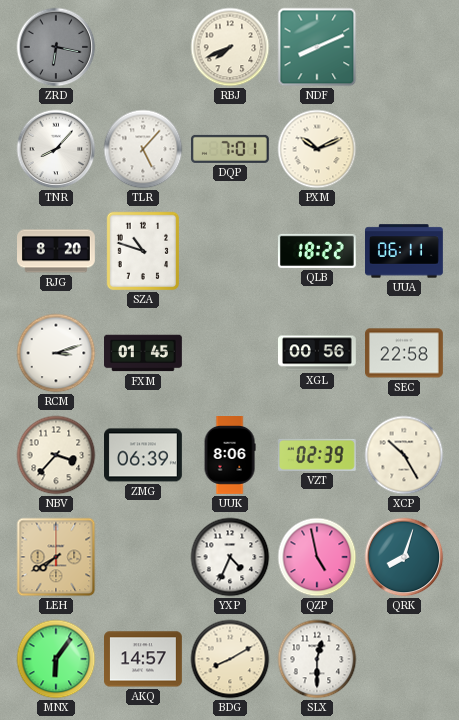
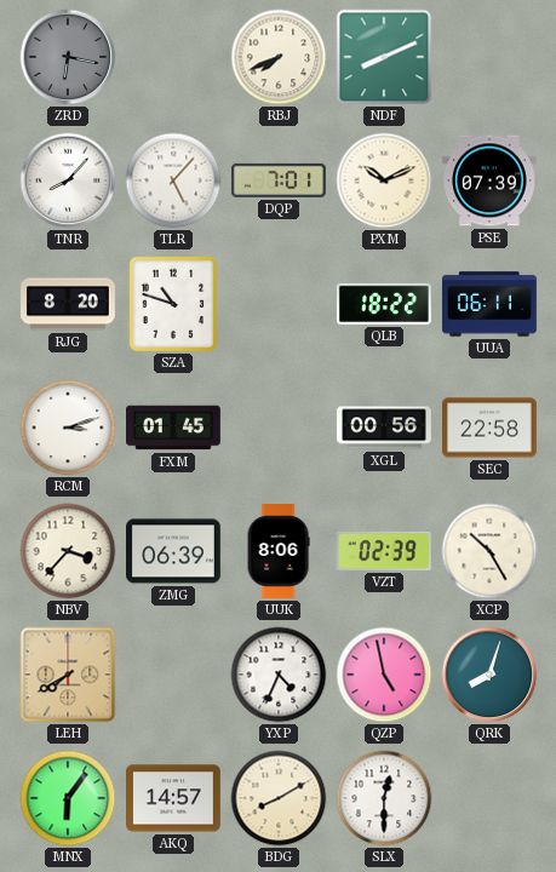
PSE: none -> 07:39
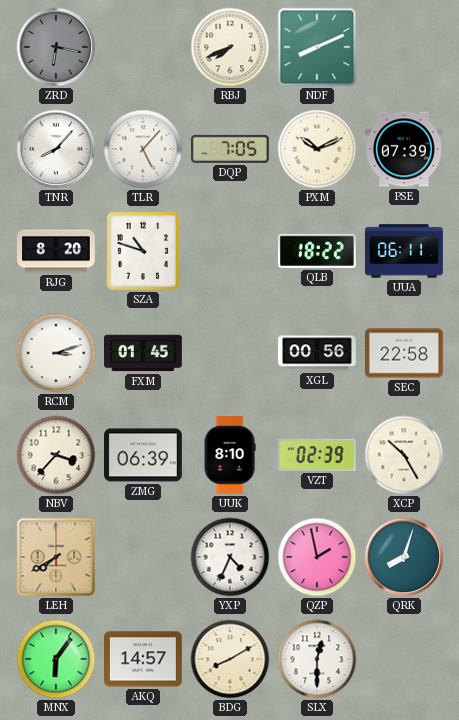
DQP: 7:01 -> 7:05
UUK: 8:06 -> 8:10
QZP: 4:58 -> 1:58
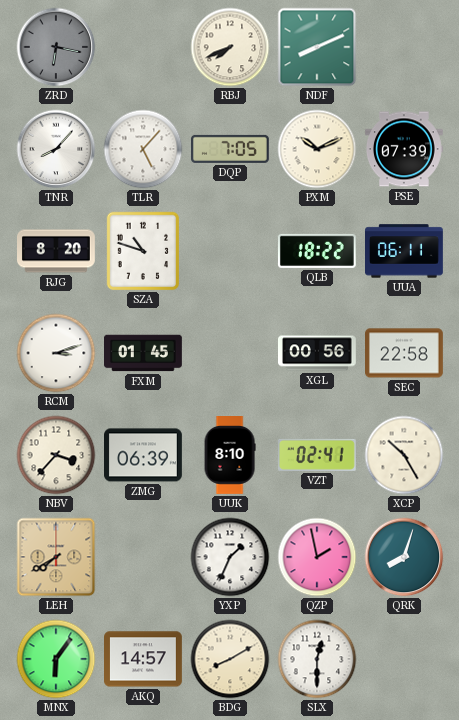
VZT: 02:39 -> 02:41
YXP: 4:34 -> 1:34
